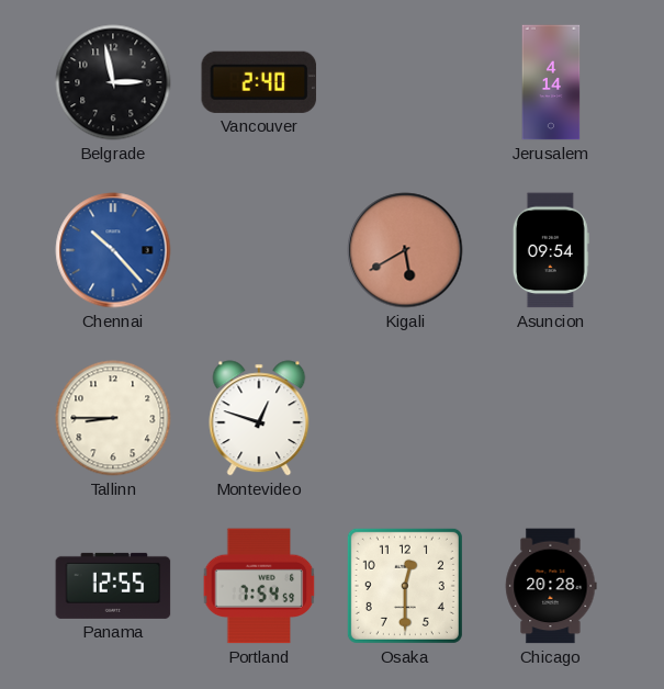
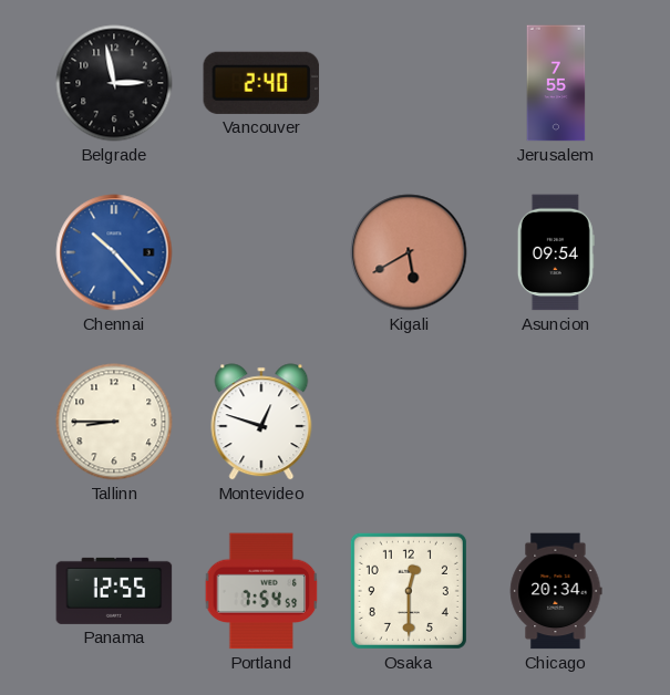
Jerusalem: 4:14 -> 7:55
Chicago: 20:28 -> 20:34
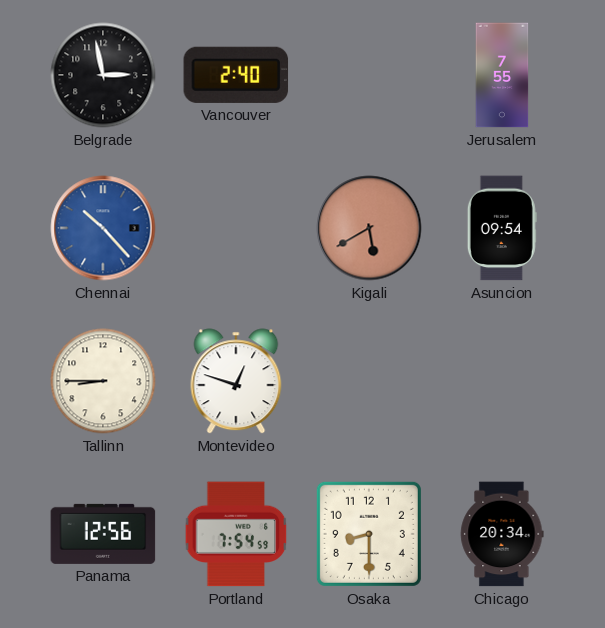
Panama: 12:55 -> 12:56
Osaka: 12:30 -> 8:30
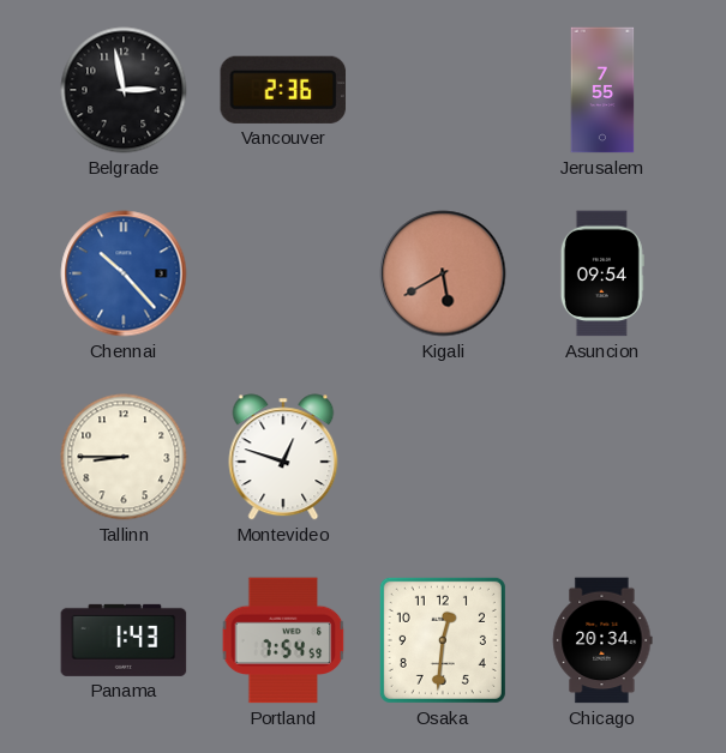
Vancouver: 2:40 -> 2:36
Panama: 12:56 -> 1:43
Osaka: 8:30 -> 12:31
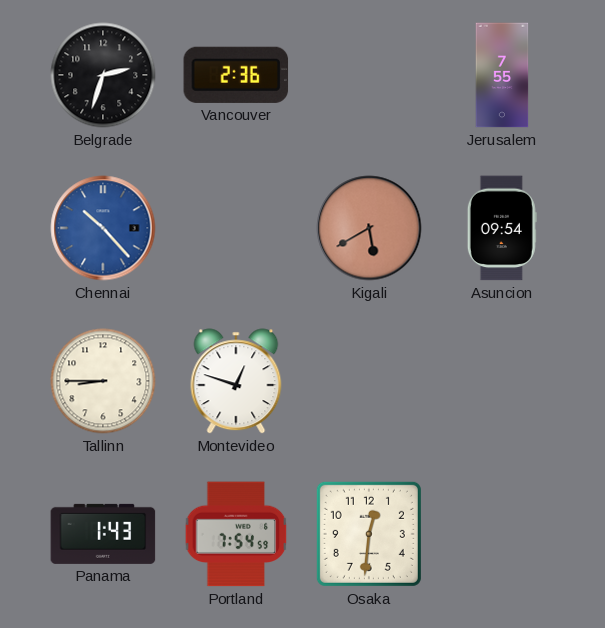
Belgrade: 2:58 -> 2:33
Chicago: 20:34 -> none
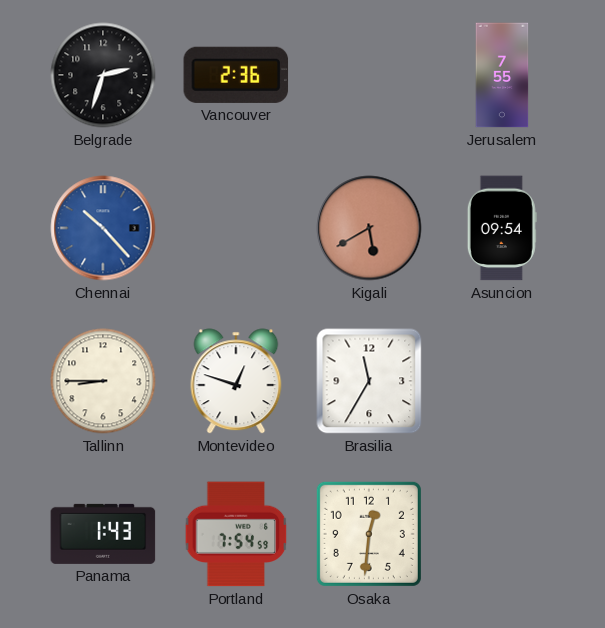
Brasilia: none -> 11:35
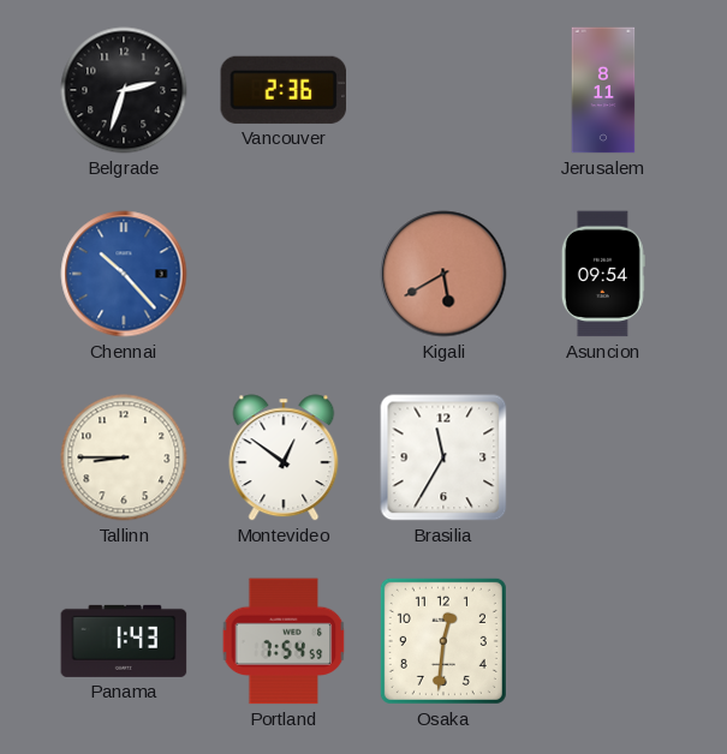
Jerusalem: 7:55 -> 8:11
Montevideo: 12:48 -> 12:51
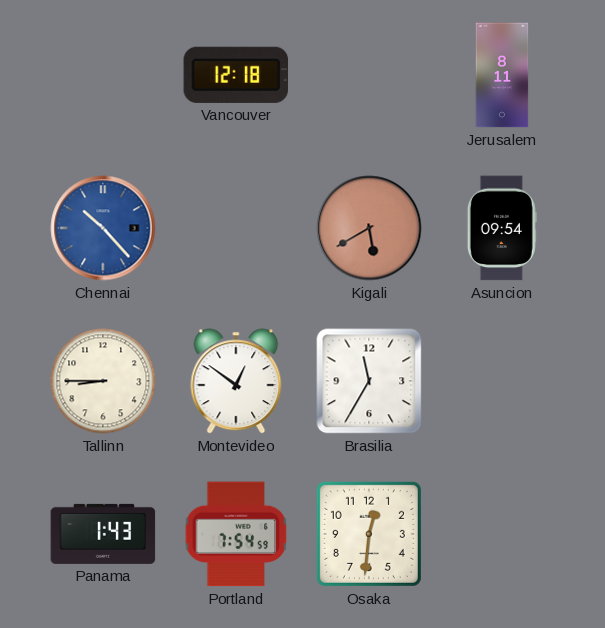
Belgrade: 2:33 -> none
Vancouver: 2:36 -> 12:18
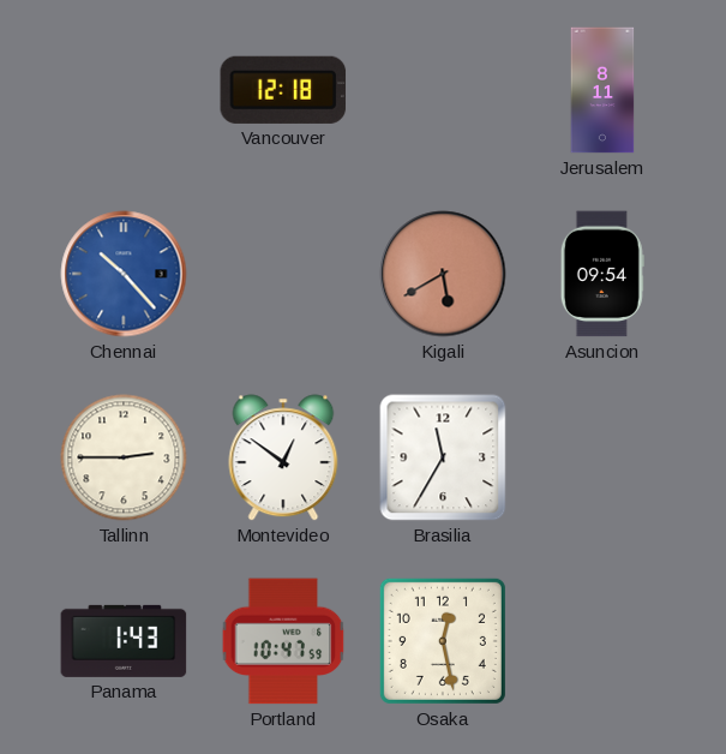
Tallinn: 8:45 -> 2:45
Portland: 7:54 -> 10:47
Osaka: 12:31 -> 12:28
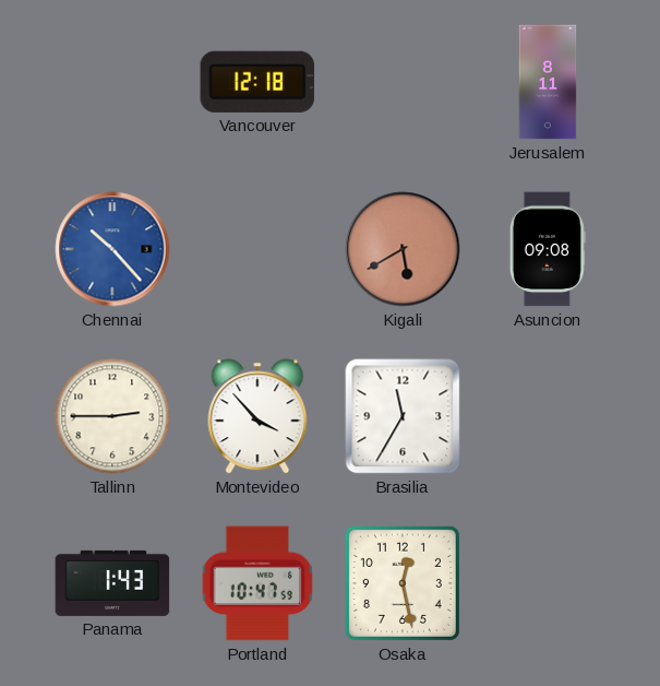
Asuncion: 09:54 -> 09:08
Montevideo: 12:51 -> 3:53
